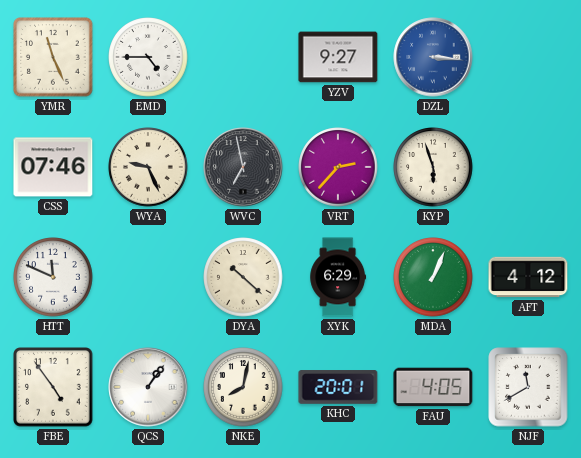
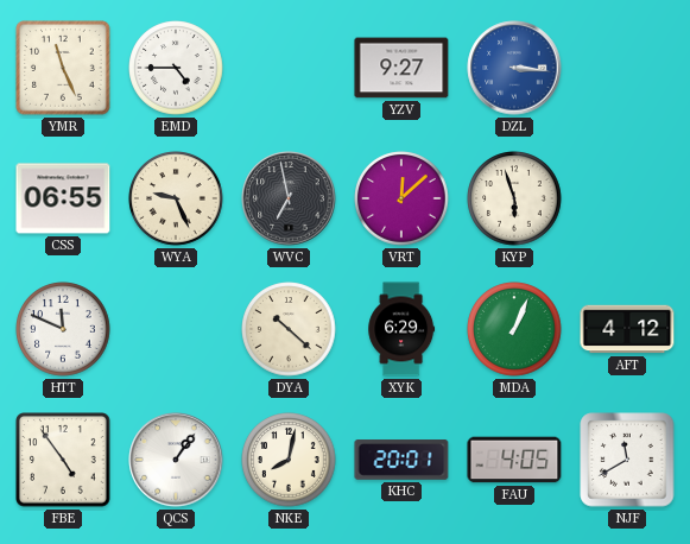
CSS: 07:46 -> 06:55
VRT: 2:37 -> 12:08
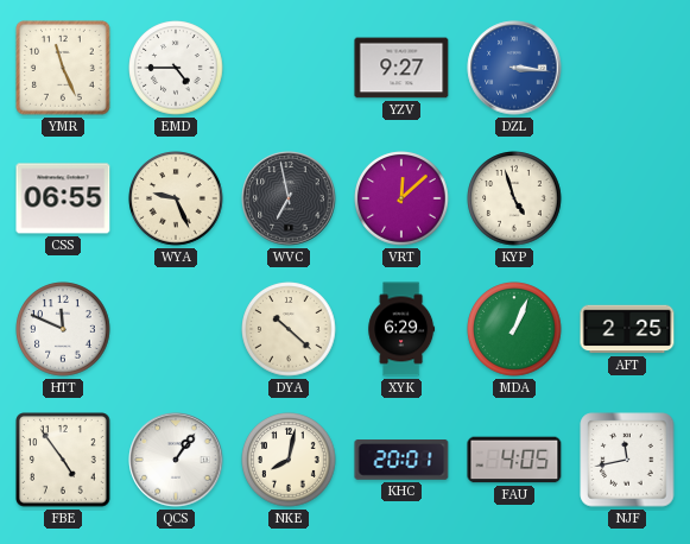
KYP: 5:57 -> 4:57
AFT: 4:12 -> 2:25
NJF: 11:40 -> 11:43
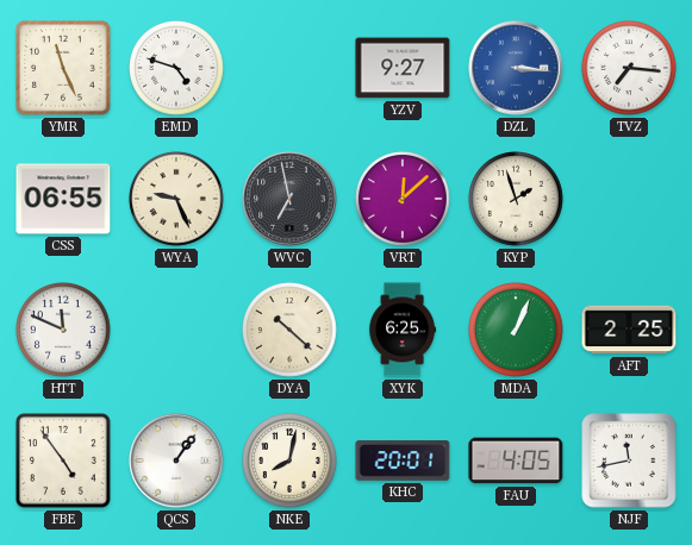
EMD: 4:45 -> 4:48
TVZ: none -> 7:16
KYP: 4:57 -> 1:57
XYK: 6:29 -> 6:25
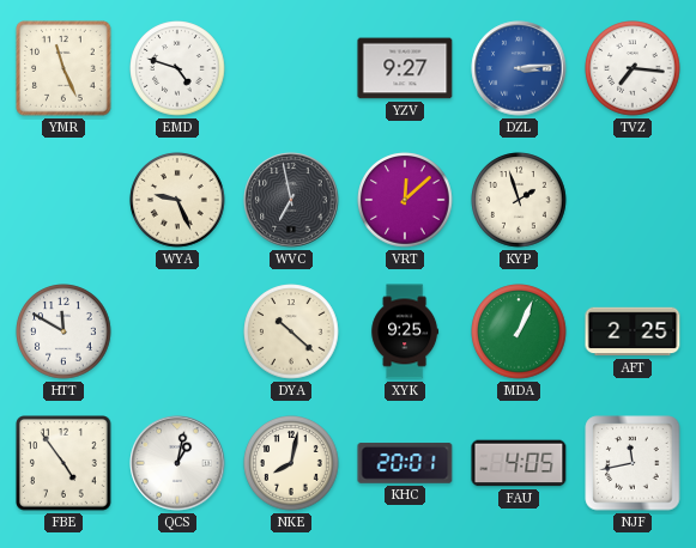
DZL: 3:16 -> 3:14
CSS: 06:55 -> none
HTT: 11:49 -> 11:50
XYK: 6:25 -> 9:25
QCS: 1:06 -> 1:02
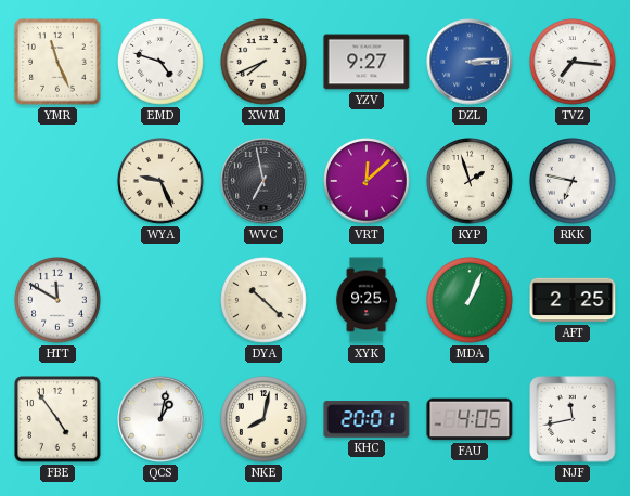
XWM: none -> 7:41
RKK: none -> 6:47
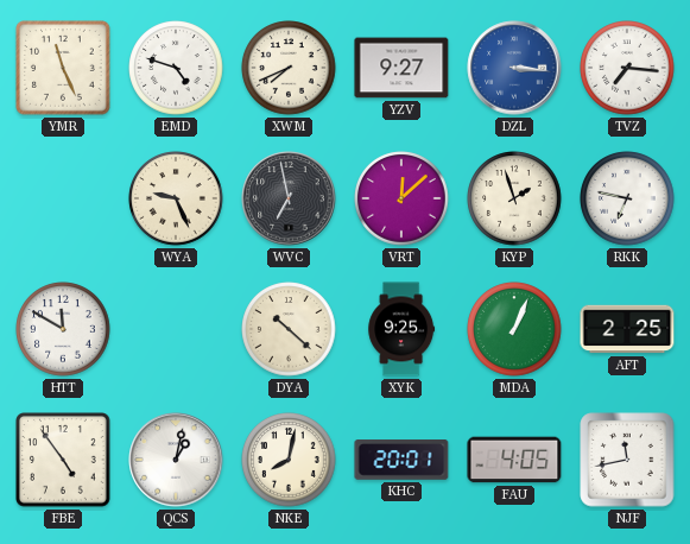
DZL: 3:14 -> 3:16
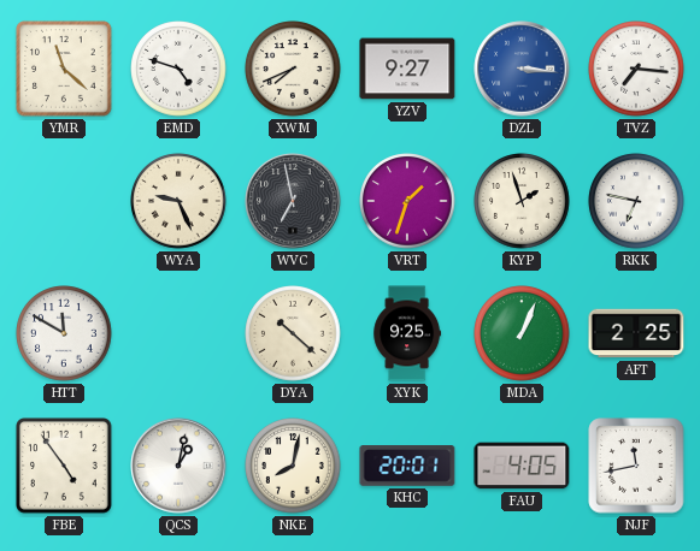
YMR: 11:26 -> 11:22
VRT: 12:08 -> 1:33
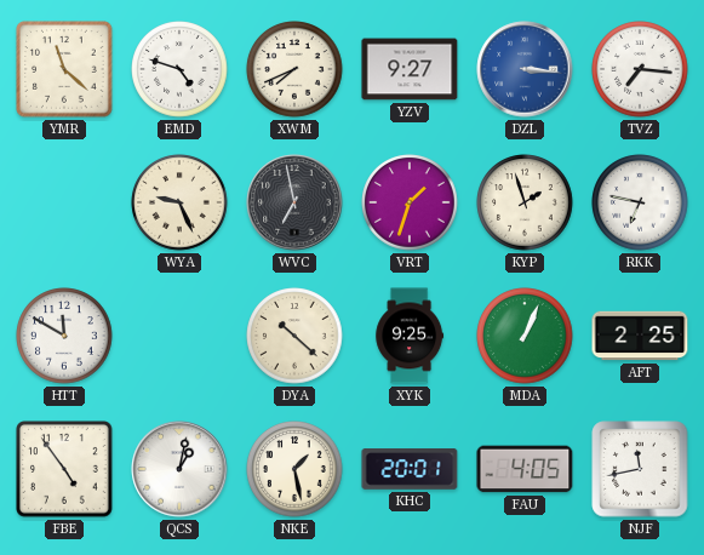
NKE: 8:02 -> 1:28
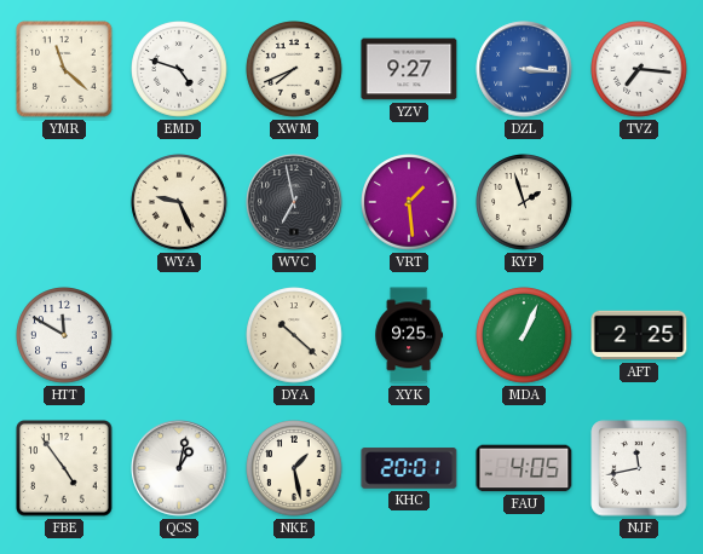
VRT: 1:33 -> 1:29
RKK: 6:47 -> none
